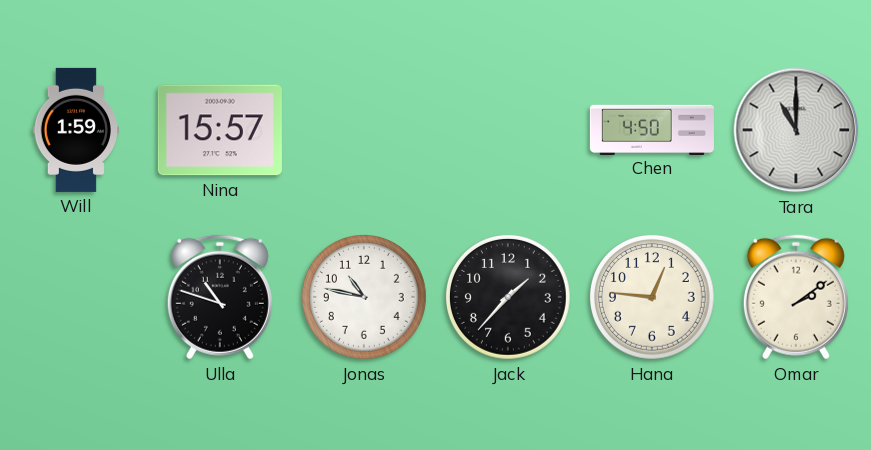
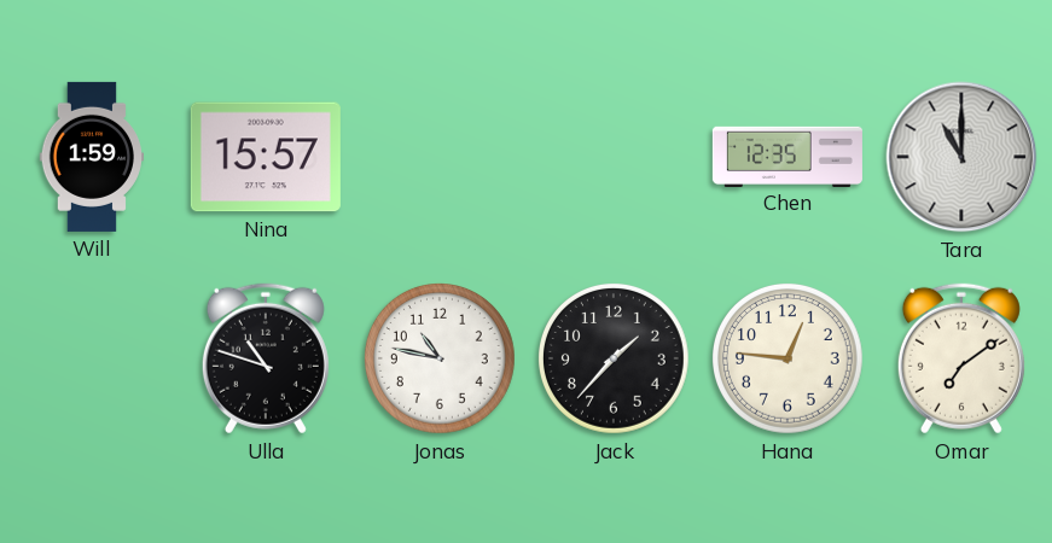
Chen: 4:50 -> 12:35
Omar: 2:09 -> 7:09
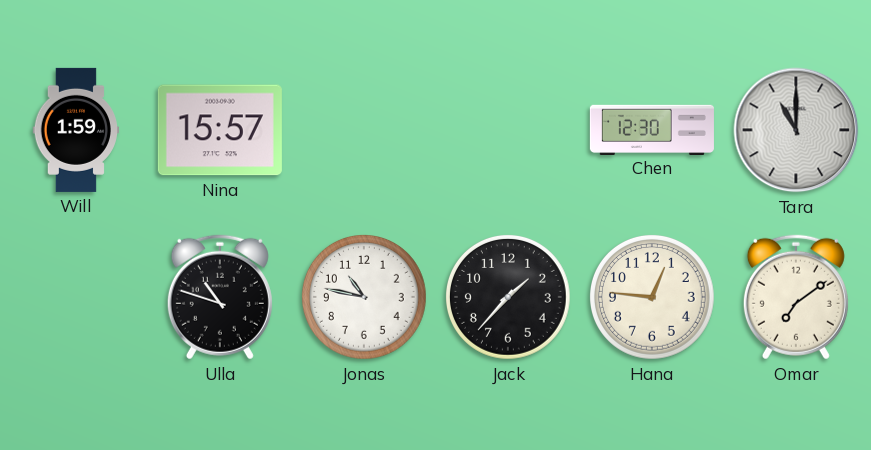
Chen: 12:35 -> 12:30
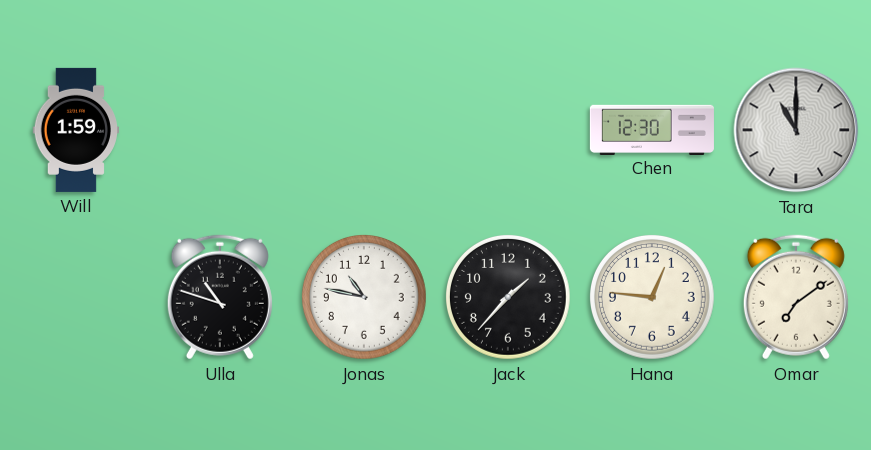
Nina: 15:57 -> none
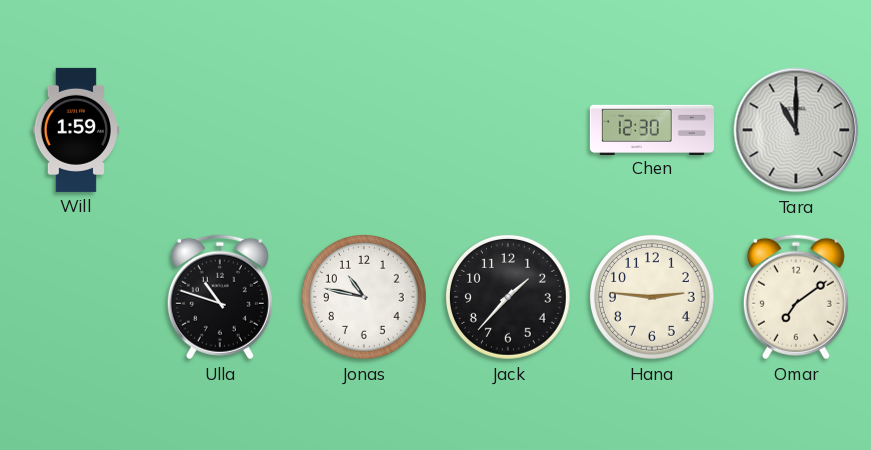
Hana: 12:46 -> 2:46
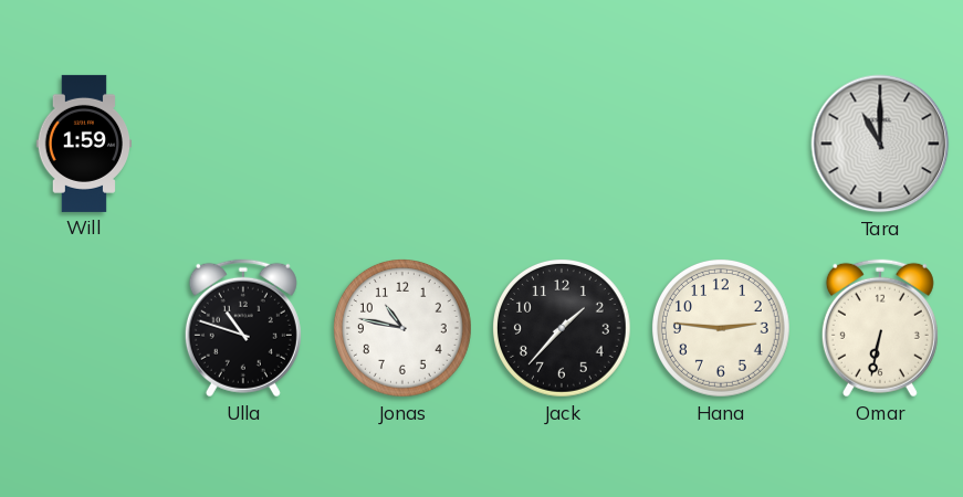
Chen: 12:30 -> none
Omar: 7:09 -> 6:32
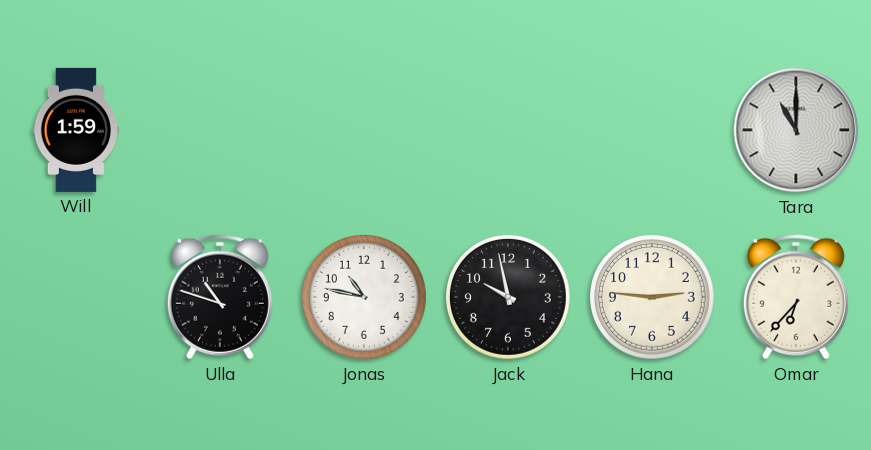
Jack: 1:37 -> 9:58
Omar: 6:32 -> 6:37
